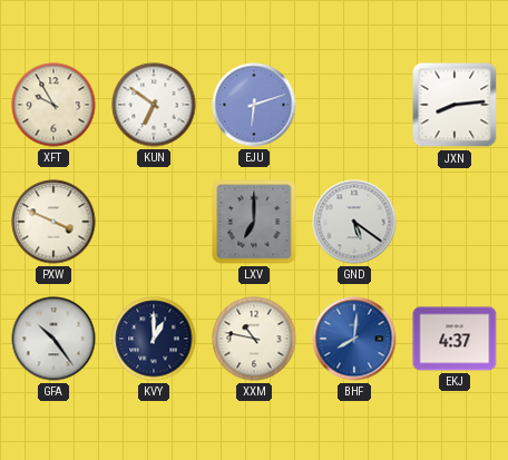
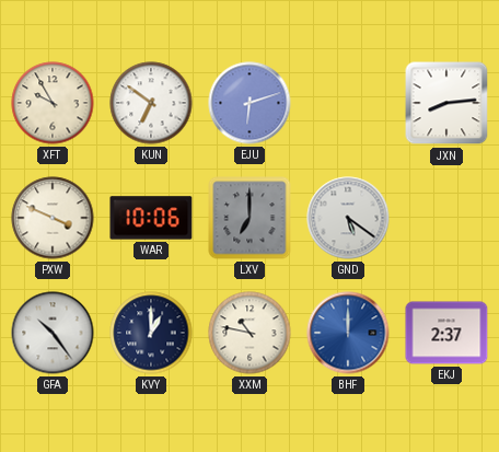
WAR: none -> 10:06
BHF: 8:01 -> 12:00
EKJ: 4:37 -> 2:37
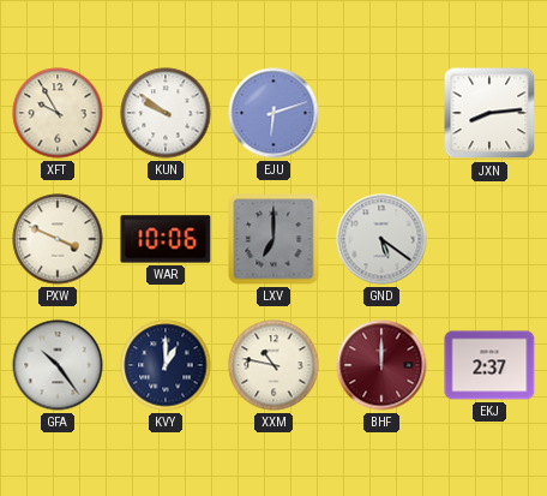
KUN: 6:51 -> 9:51
BHF dial: blue -> burgundy
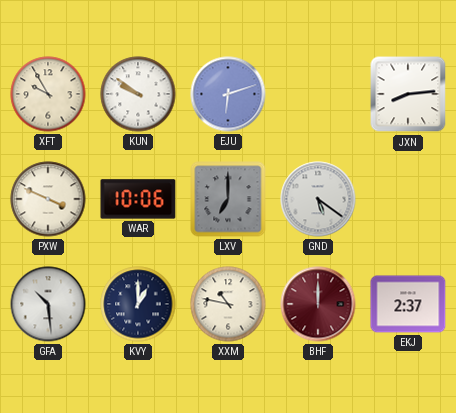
GFA: 10:24 -> 10:29
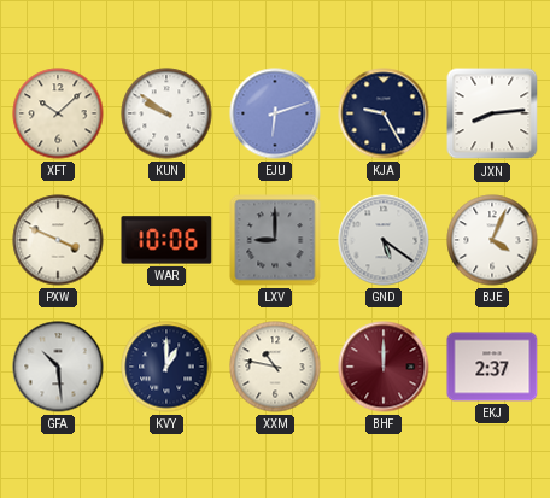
XFT: 9:55 -> 10:08
KJA: none -> 9:25
LXV: 7:00 -> 9:00
BJE: none -> 4:04
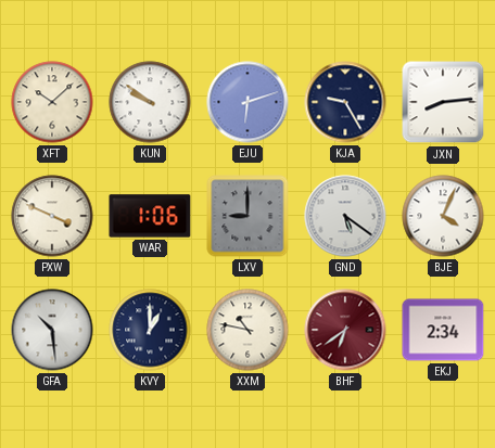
WAR: 10:06 -> 1:06
BHF: 12:00 -> 6:39
EKJ: 2:37 -> 2:34
